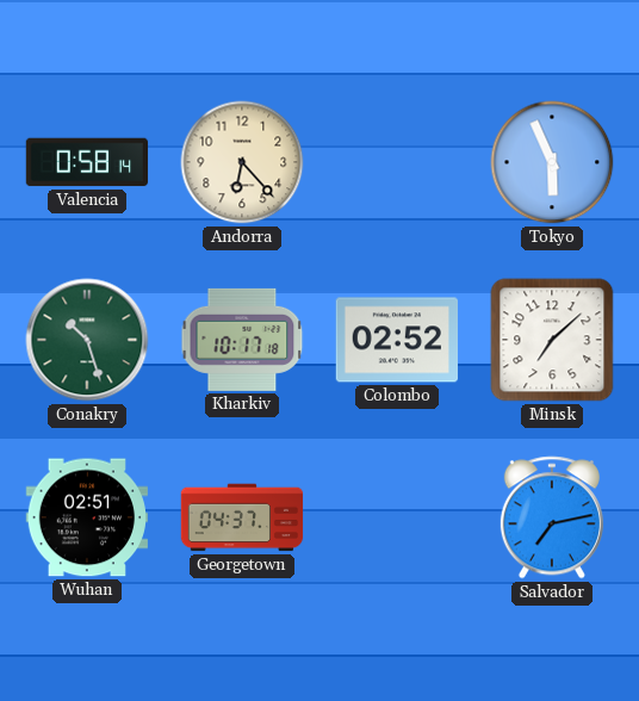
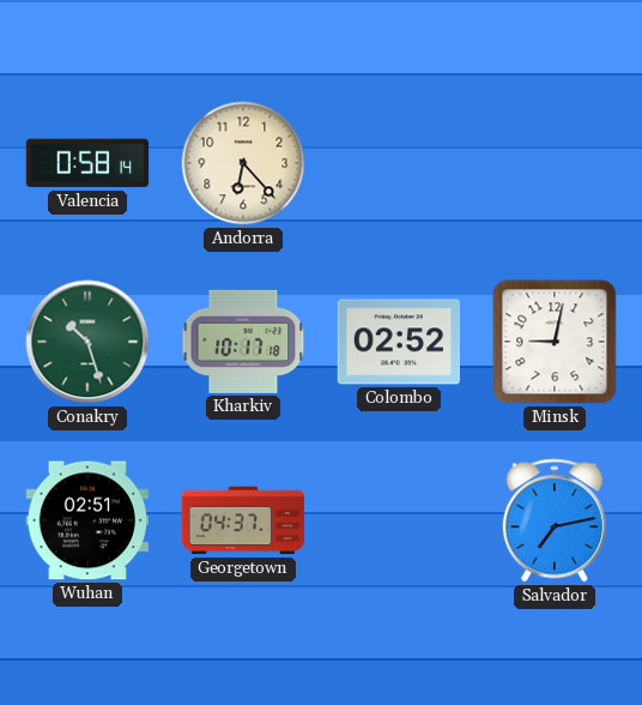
Tokyo: 5:56 -> none
Minsk: 7:08 -> 9:02
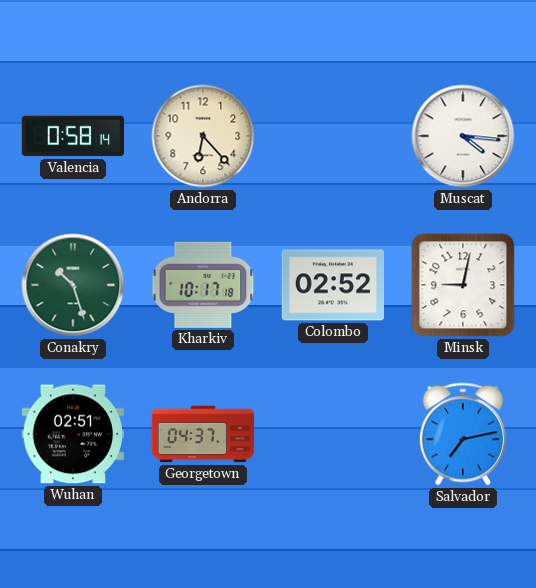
Muscat: none -> 4:16
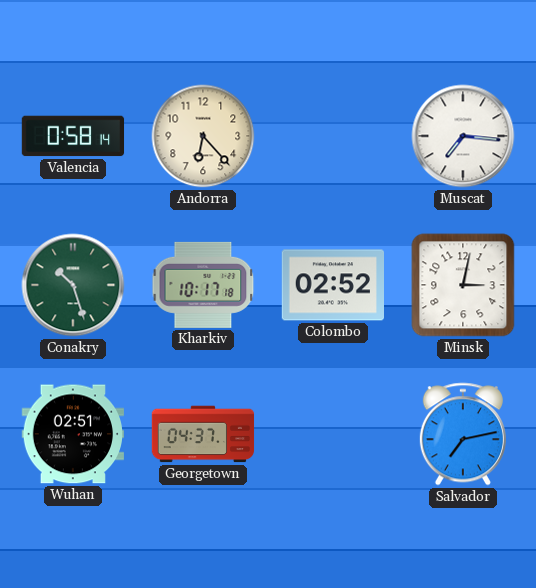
Muscat: 4:16 -> 7:16
Minsk: 9:02 -> 3:02
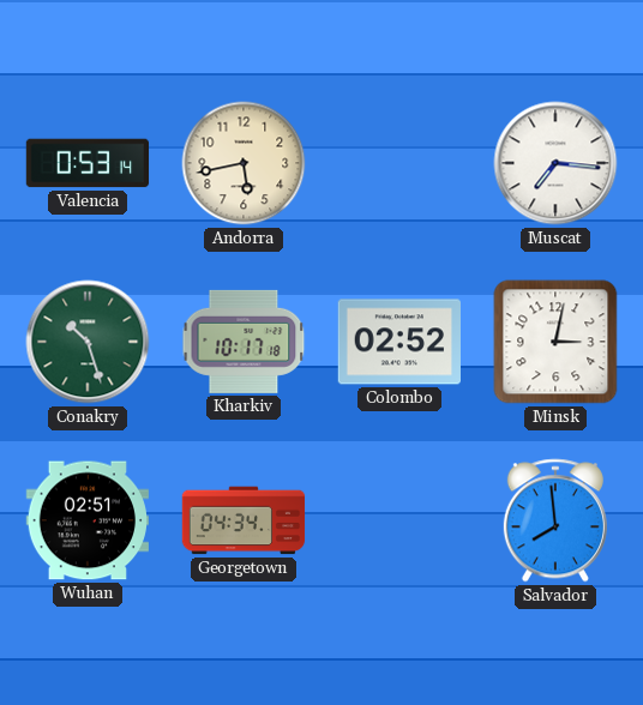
Valencia: 0:58 -> 0:53
Andorra: 6:23 -> 5:43
Georgetown: 04:37 -> 04:34
Salvador: 7:13 -> 7:59
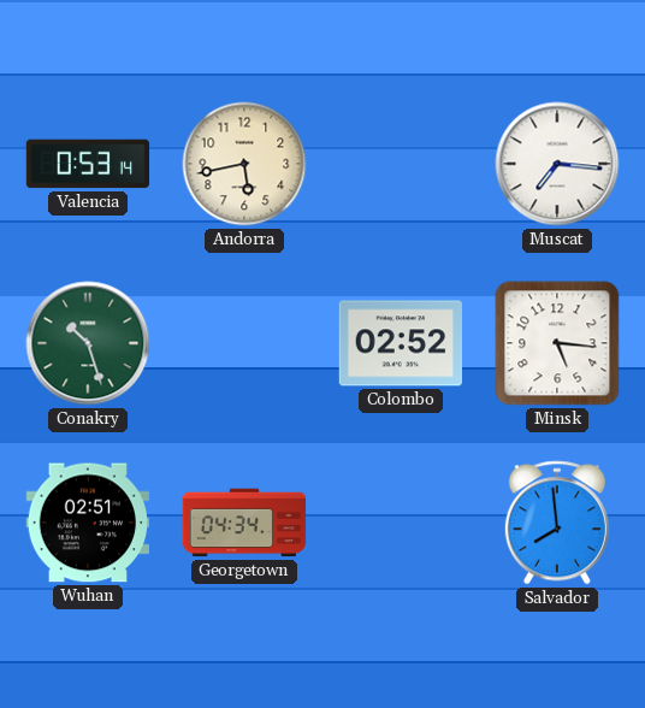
Kharkiv: 10:17 -> none
Minsk: 3:02 -> 5:16
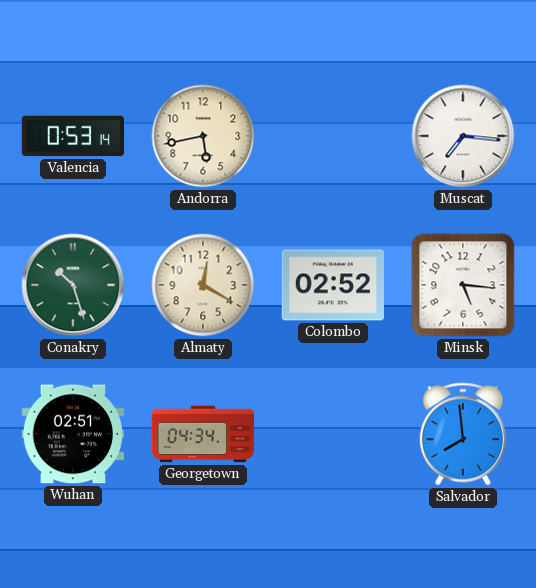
Almaty: none -> 12:20
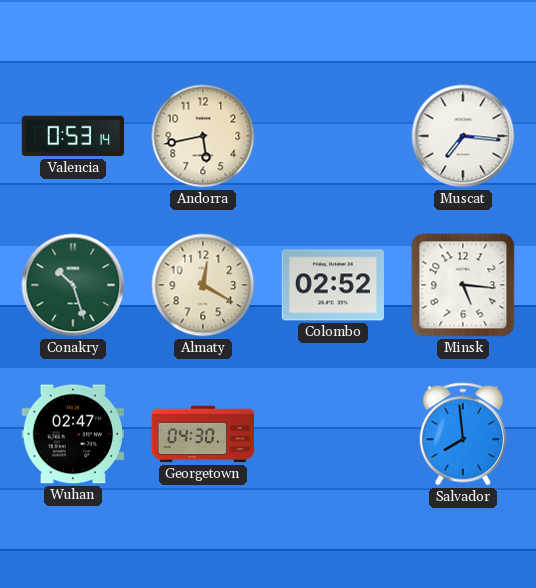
Wuhan: 02:51 -> 02:47
Georgetown: 04:34 -> 04:30
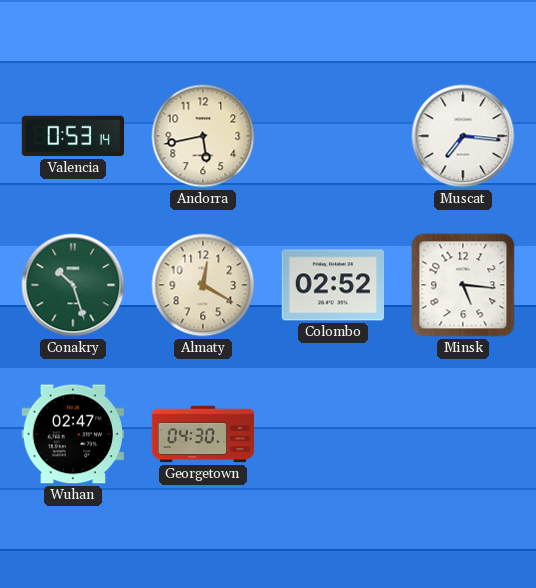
Salvador: 7:59 -> none
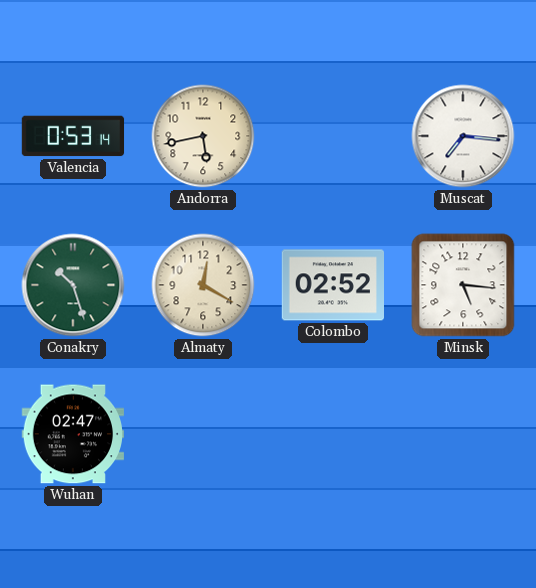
Georgetown: 04:30 -> none
